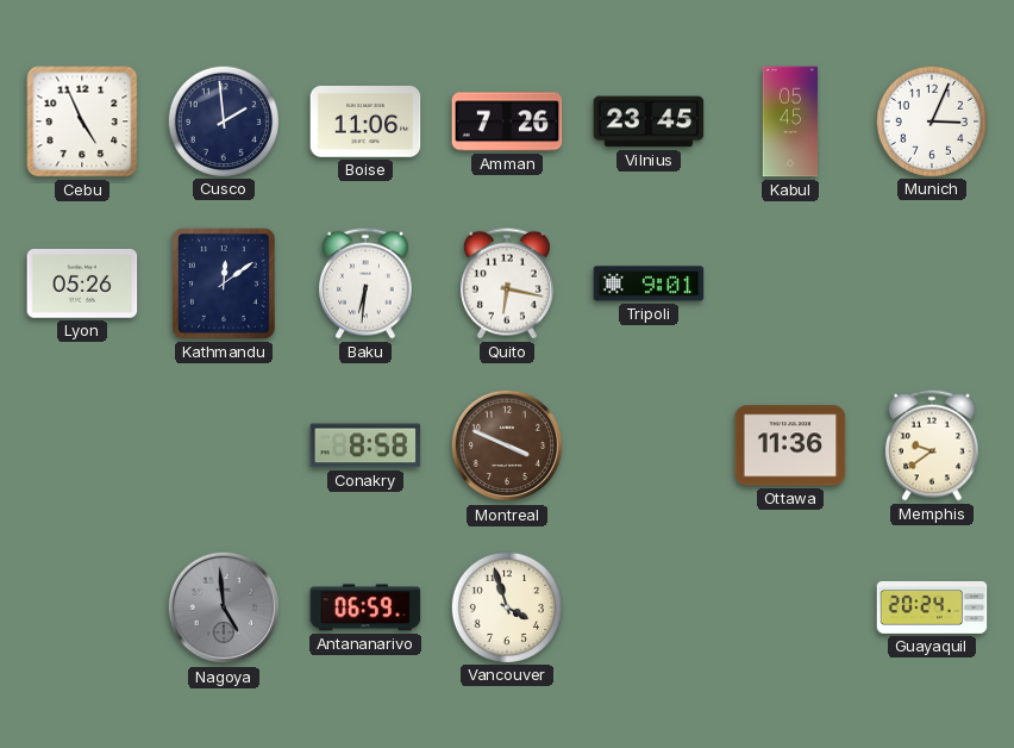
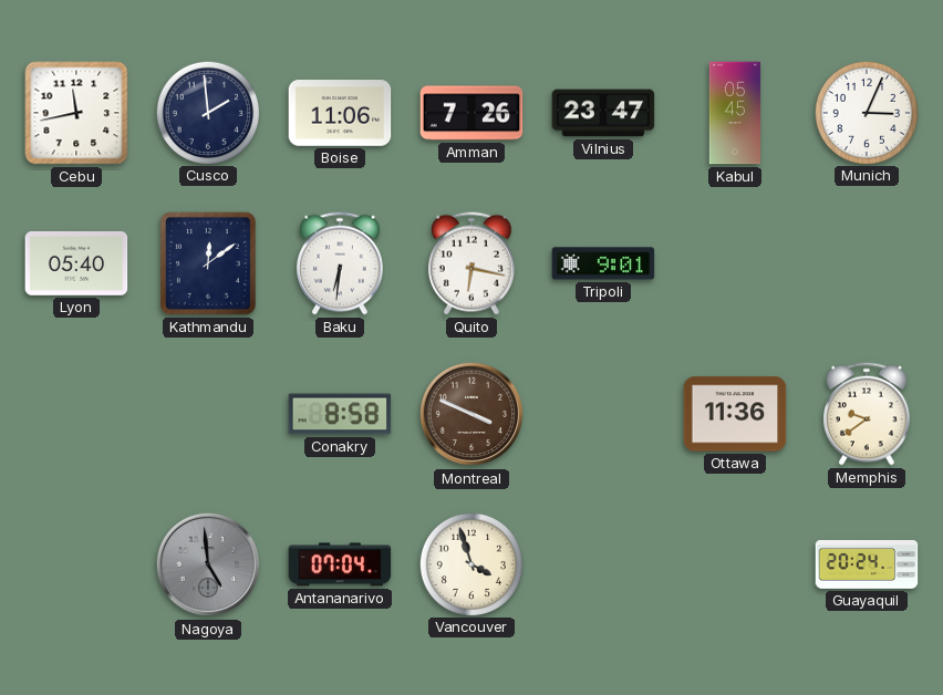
Cebu: 4:56 -> 11:43
Vilnius: 23:45 -> 23:47
Lyon: 05:26 -> 05:40
Antananarivo: 06:59 -> 07:04
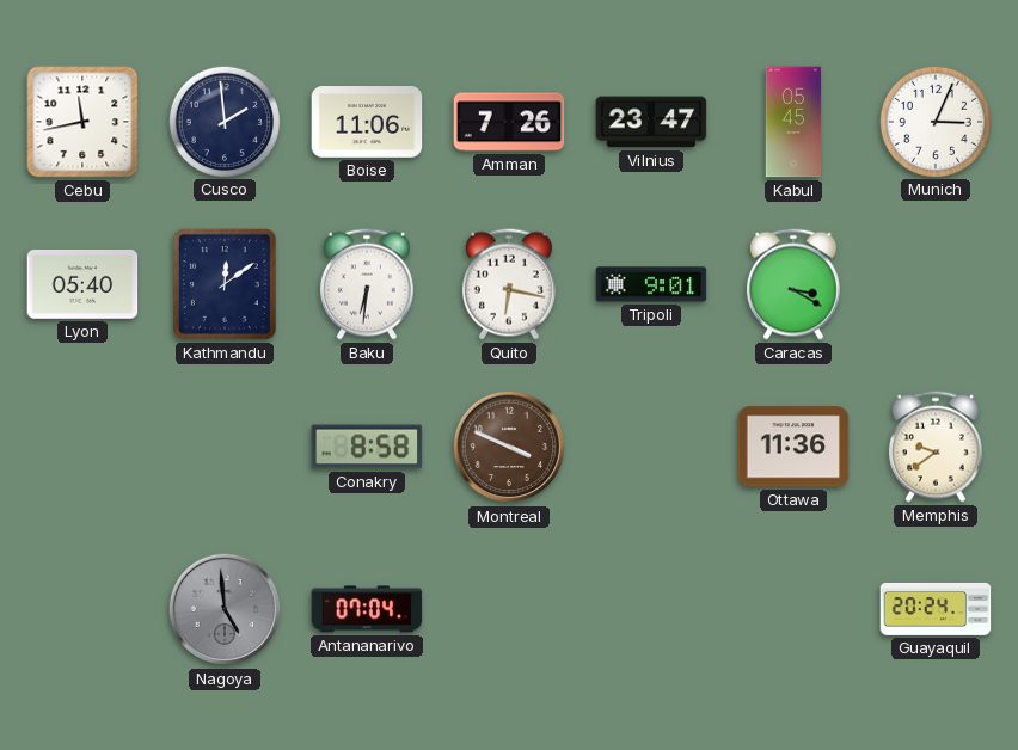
Caracas: none -> 3:20
Vancouver: 3:57 -> none
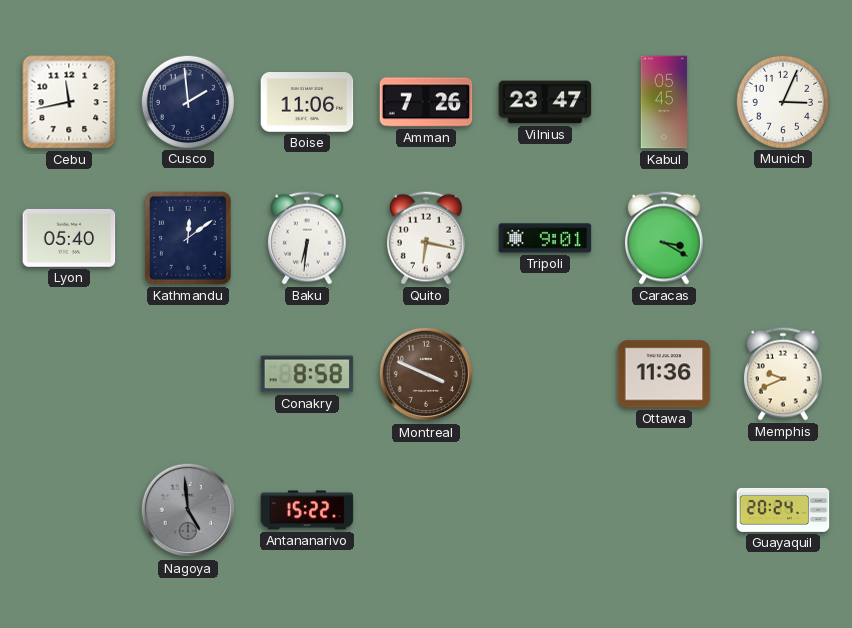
Memphis: 9:39 -> 9:41
Antananarivo: 07:04 -> 15:22
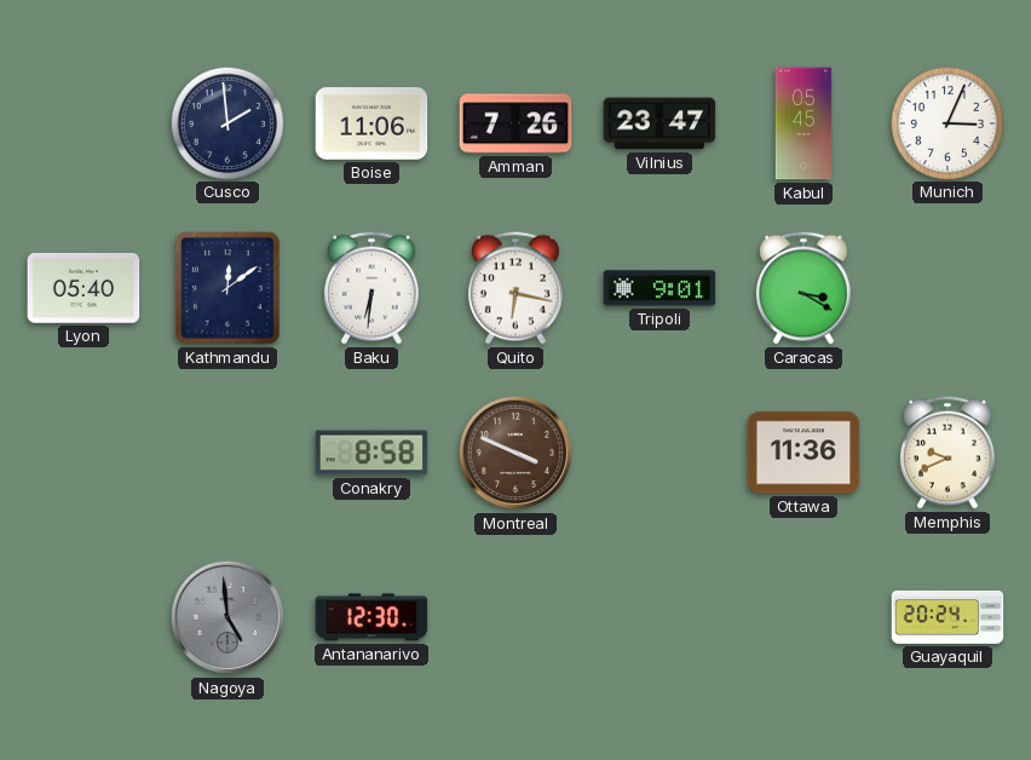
Cebu: 11:43 -> none
Antananarivo: 15:22 -> 12:30
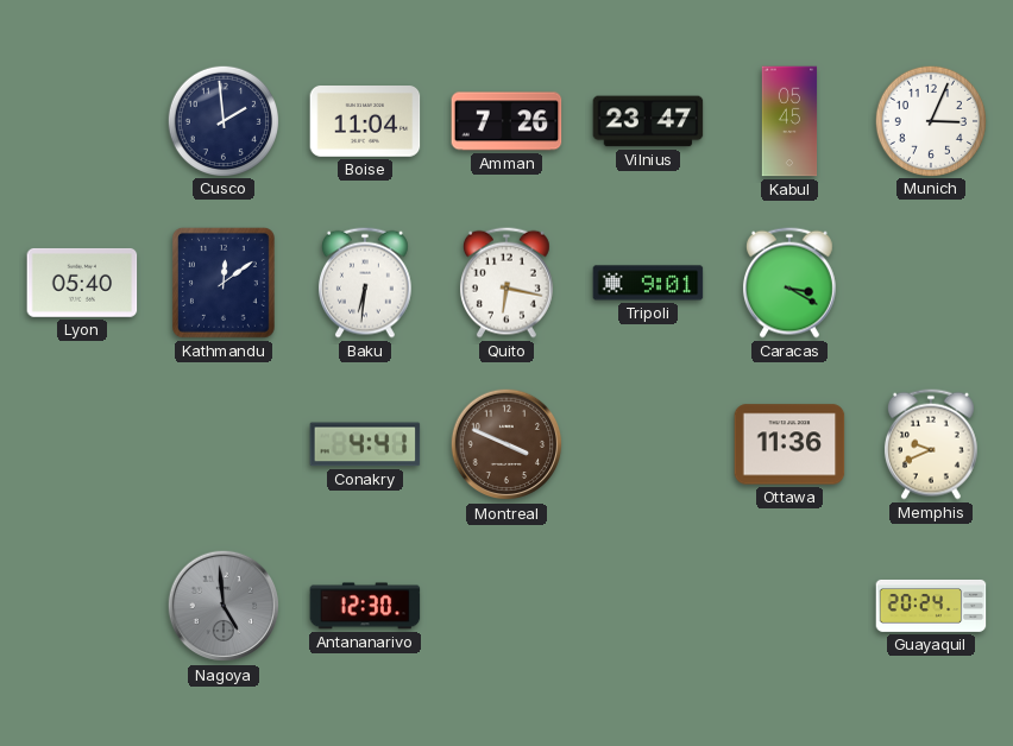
Boise: 11:06 -> 11:04
Conakry: 8:58 -> 4:41
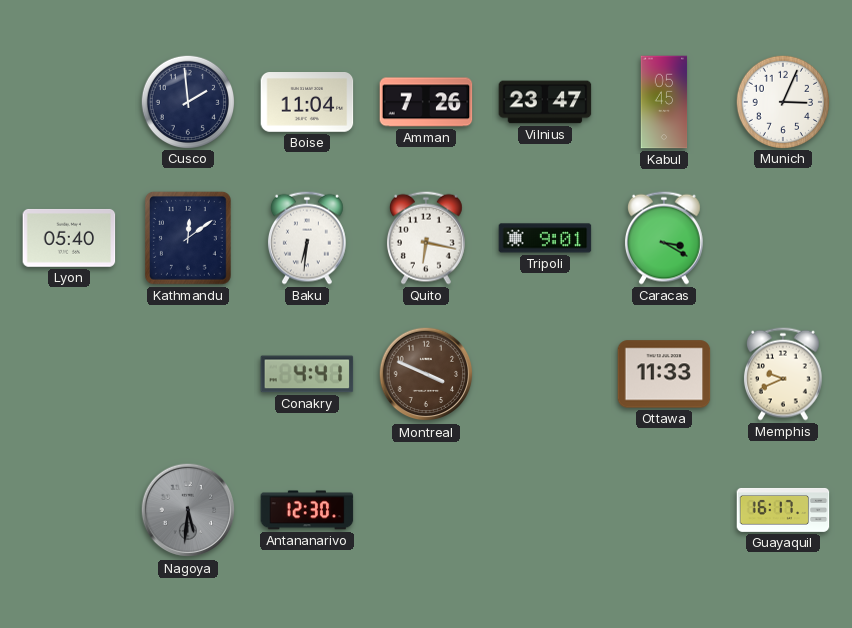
Ottawa: 11:36 -> 11:33
Nagoya: 4:59 -> 5:31
Guayaquil: 20:24 -> 16:17
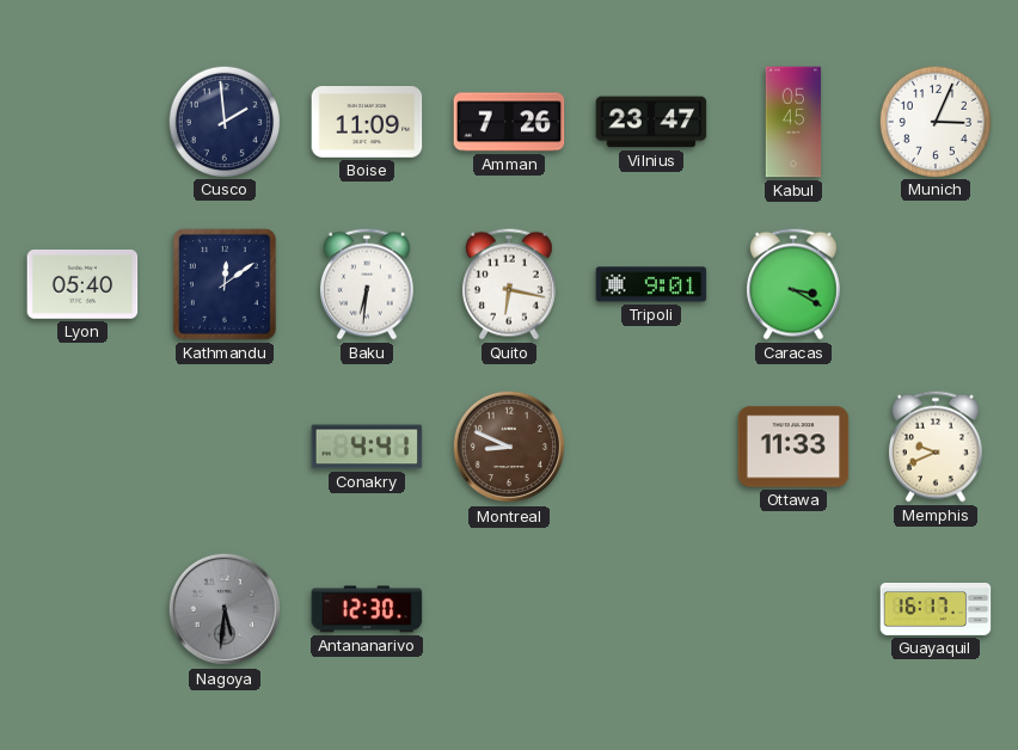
Boise: 11:04 -> 11:09
Montreal: 3:49 -> 8:49
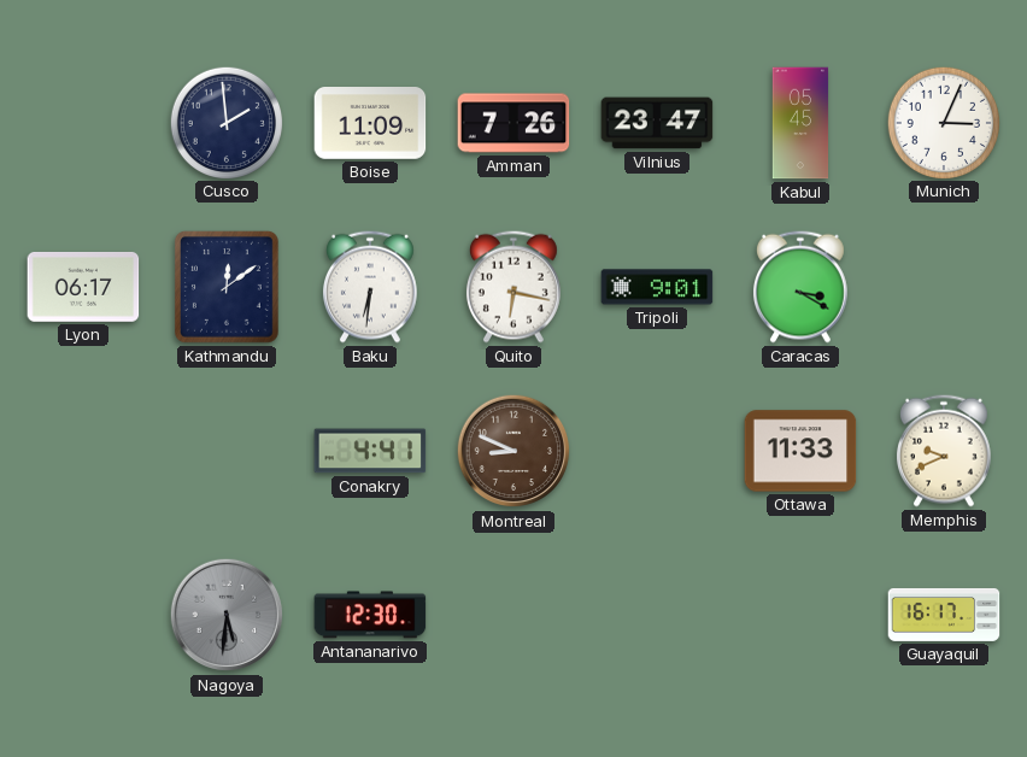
Lyon: 05:40 -> 06:17
